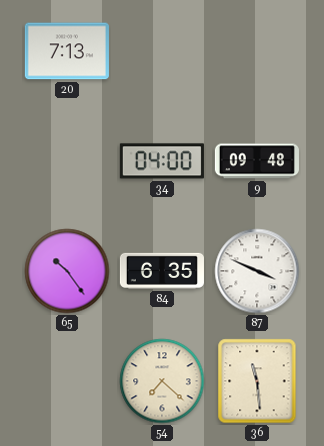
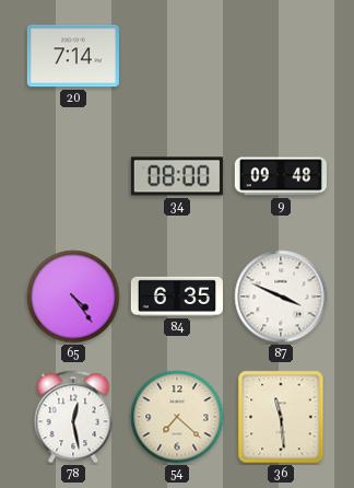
20: 7:13 -> 7:14
34: 04:00 -> 08:00
65: 10:24 -> 4:24
78: none -> 12:28
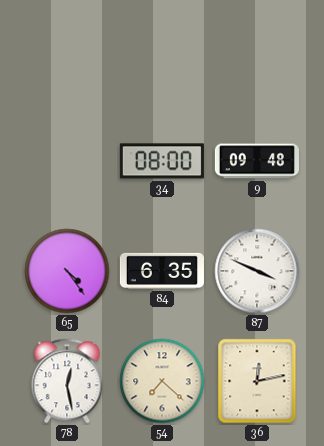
20: 7:14 -> none
36: 11:29 -> 12:13
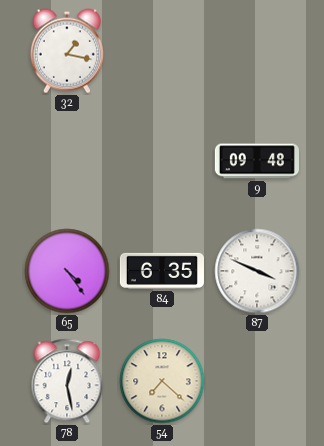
32: none -> 1:17
34: 08:00 -> none
36: 12:13 -> none
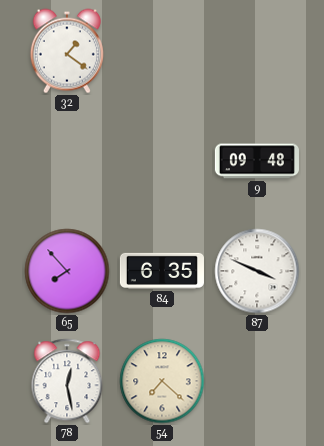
32: 1:17 -> 1:21
65: 4:24 -> 7:53
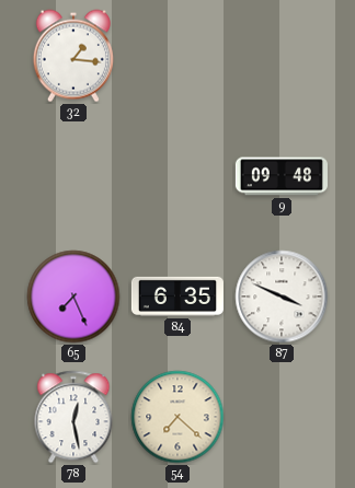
32: 1:21 -> 1:16
65: 7:53 -> 7:26
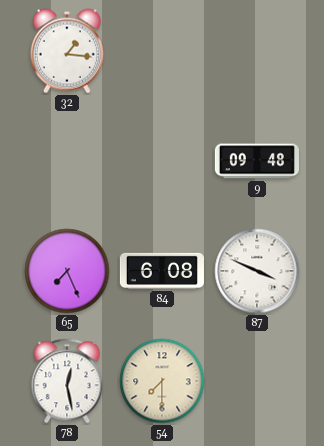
84: 6:35 -> 6:08
54: 7:22 -> 7:30
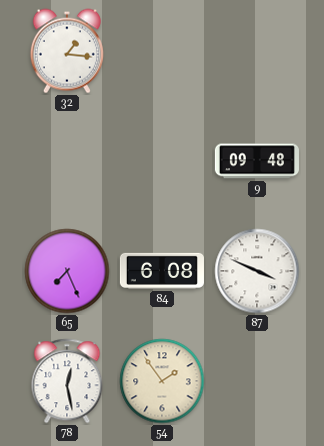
54: 7:30 -> 1:54
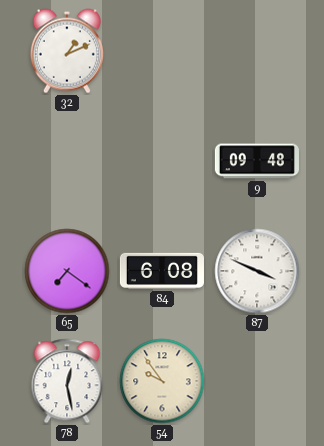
32: 1:16 -> 1:11
65: 7:26 -> 7:21
54: 1:54 -> 9:54
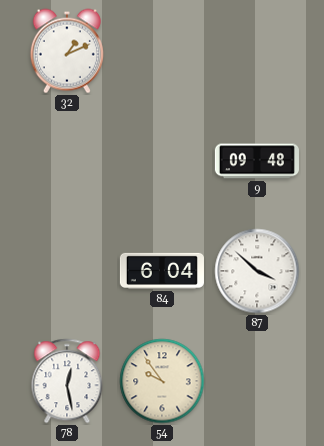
65: 7:21 -> none
84: 6:08 -> 6:04
87: 3:49 -> 3:52
